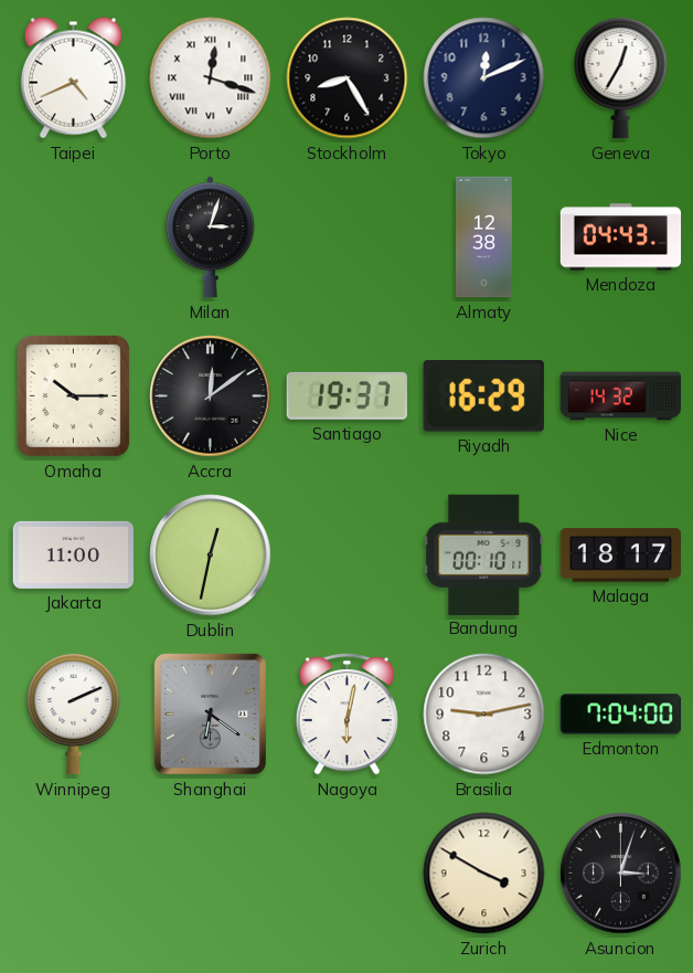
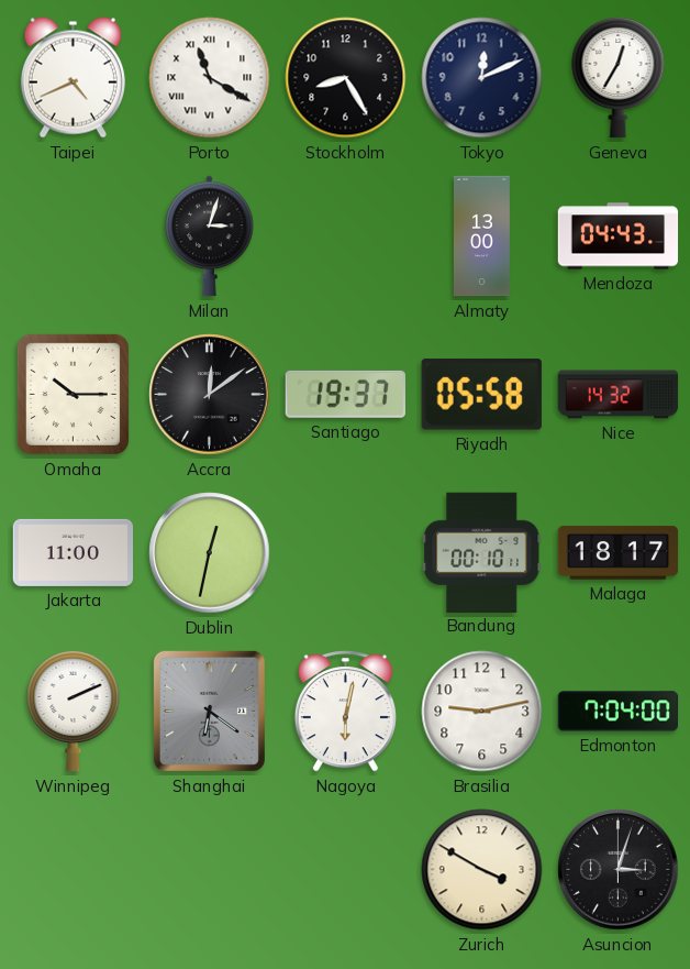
Porto: 12:18 -> 11:20
Almaty: 12:38 -> 13:00
Riyadh: 16:29 -> 05:58
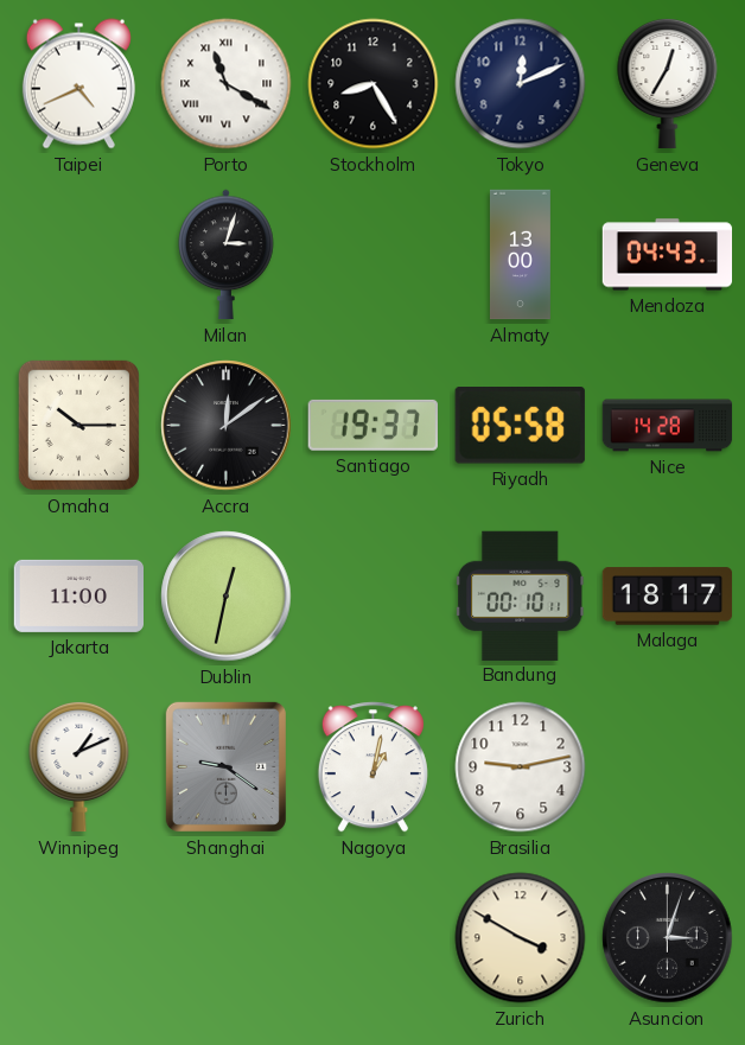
Nice: 14:32 -> 14:28
Winnipeg: 2:11 -> 1:11
Shanghai: 6:21 -> 9:21
Nagoya: 6:02 -> 1:02
Edmonton: 7:04 -> none
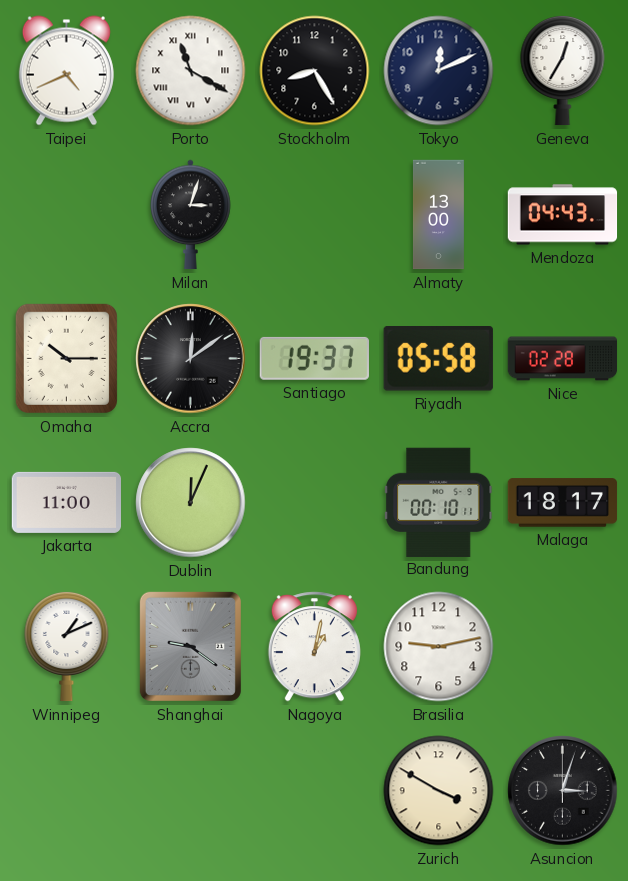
Nice: 14:28 -> 02:28
Dublin: 12:32 -> 12:04
